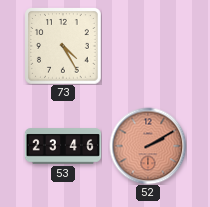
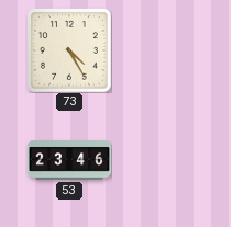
52: 2:10 -> none
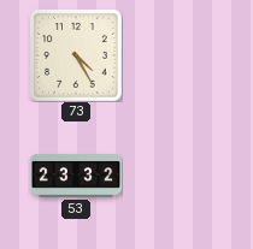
53: 23:46 -> 23:32
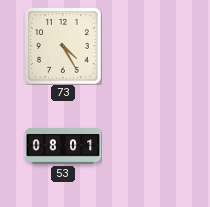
53: 23:32 -> 08:01
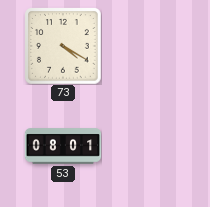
73: 4:25 -> 4:20
